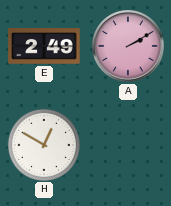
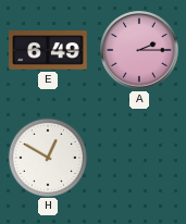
E: 2:49 -> 6:49
A: 2:10 -> 2:15
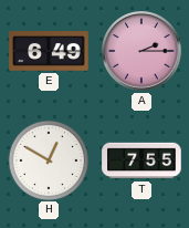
T: none -> 7:55
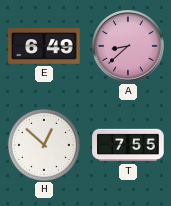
A: 2:15 -> 8:38
H: 12:50 -> 12:52
